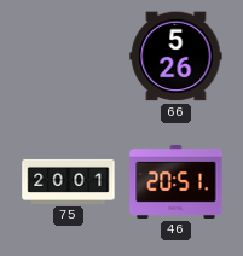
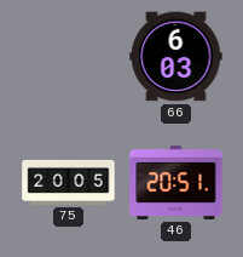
66: 5:26 -> 6:03
75: 20:01 -> 20:05
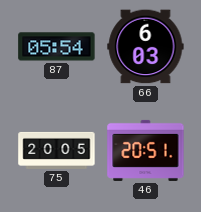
87: none -> 05:54
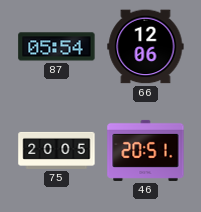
66: 6:03 -> 12:06
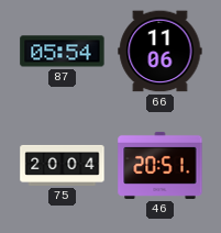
66: 12:06 -> 11:06
75: 20:05 -> 20:04
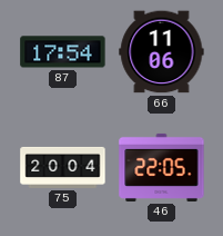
87: 05:54 -> 17:54
46: 20:51 -> 22:05
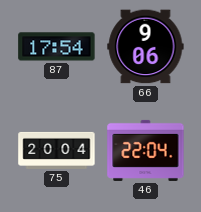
66: 11:06 -> 9:06
46: 22:05 -> 22:04
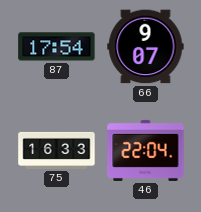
66: 9:06 -> 9:07
75: 20:04 -> 16:33
